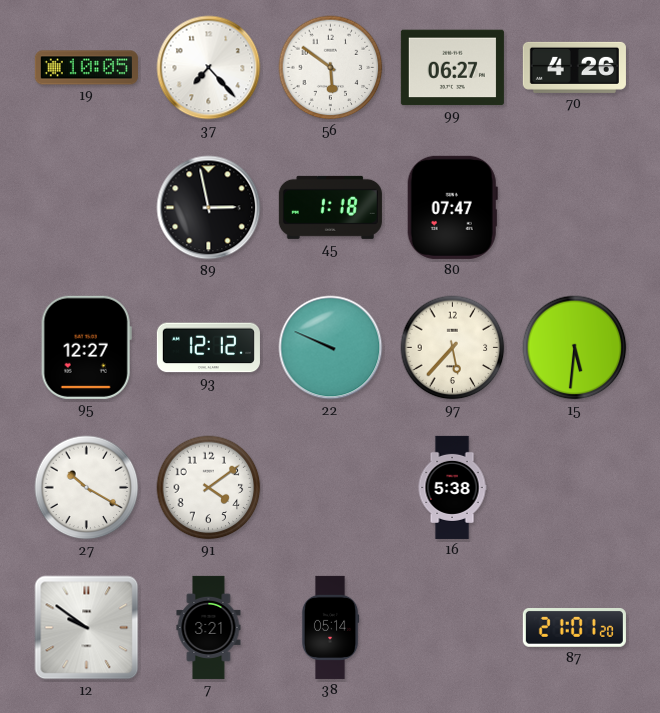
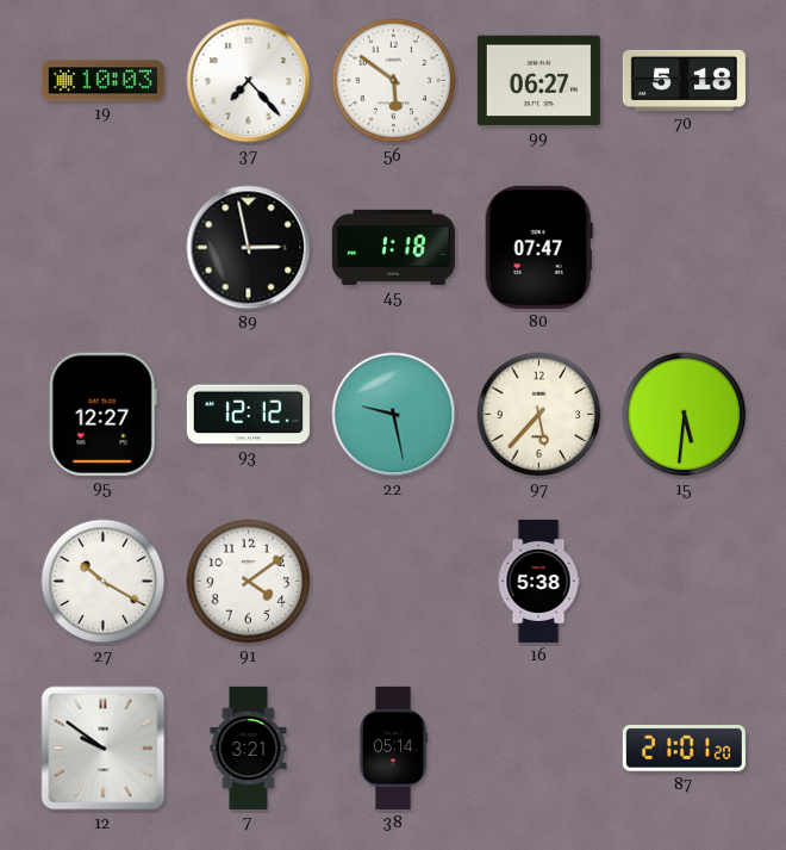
19: 10:05 -> 10:03
70: 4:26 -> 5:18
22: 9:49 -> 9:28
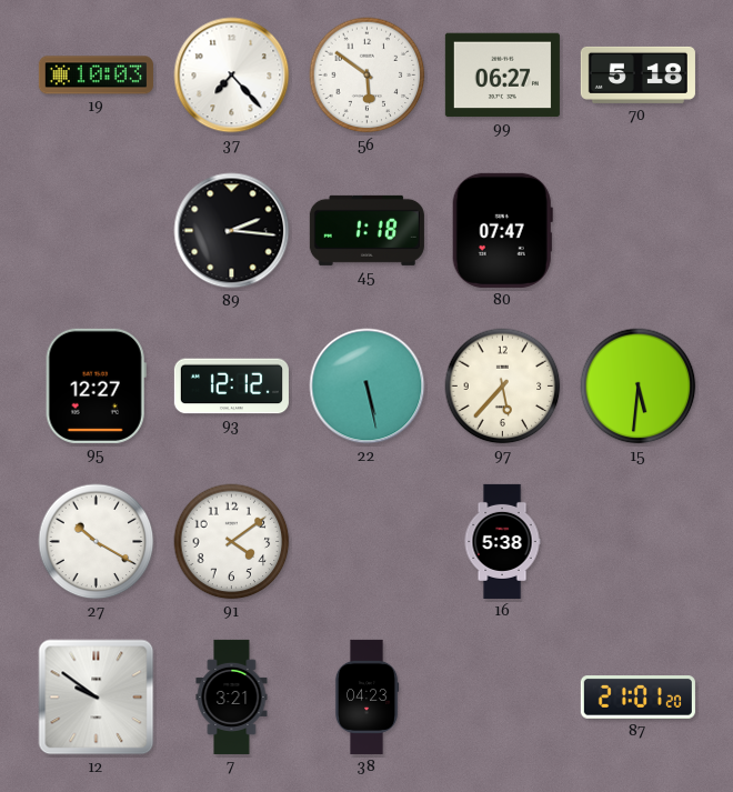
89: 2:58 -> 2:16
22: 9:28 -> 5:28
38: 05:14 -> 04:23
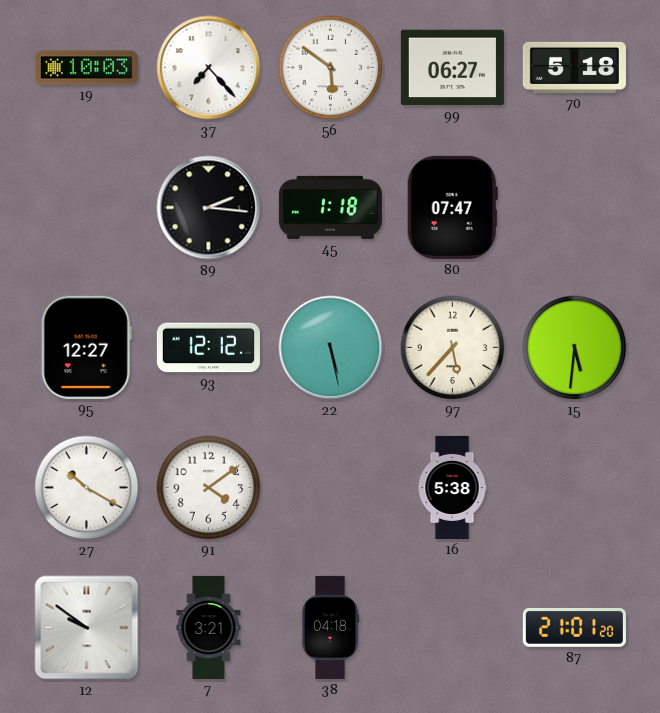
38: 04:23 -> 04:18
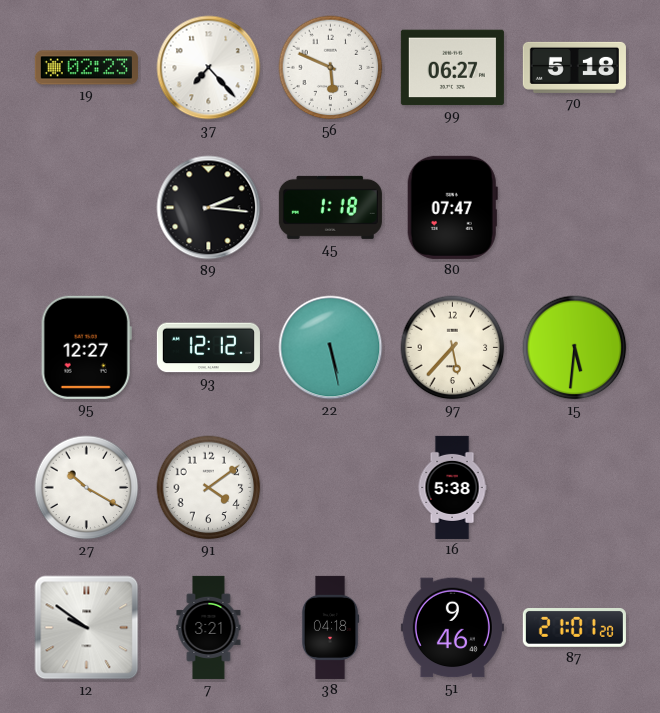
19: 10:03 -> 02:23
56: 5:51 -> 5:49
51: none -> 9:46
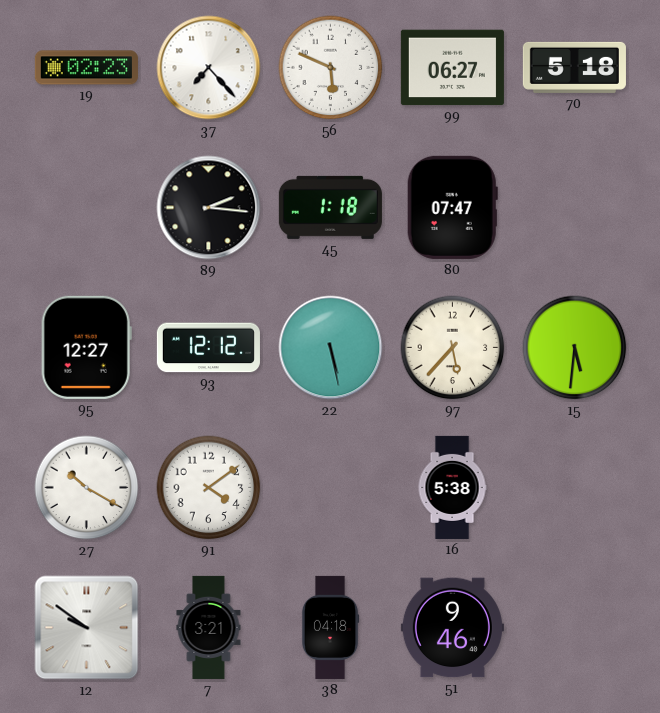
87: 21:01 -> none
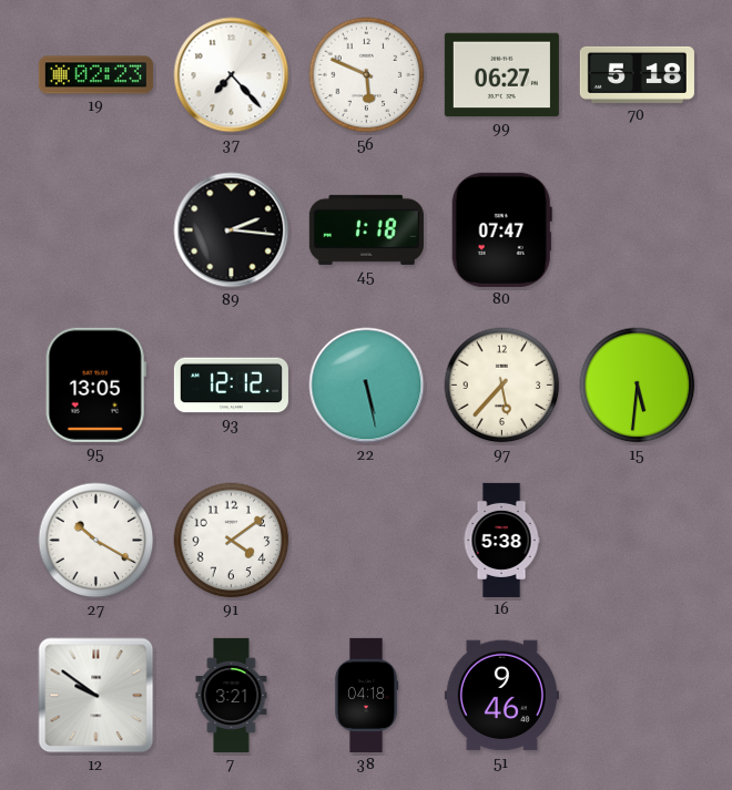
95: 12:27 -> 13:05
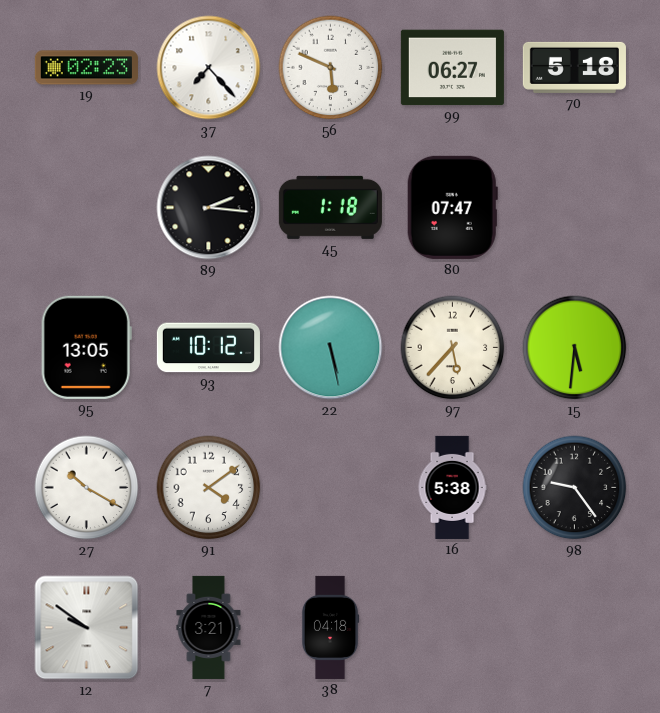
93: 12:12 -> 10:12
98: none -> 9:24
51: 9:46 -> none
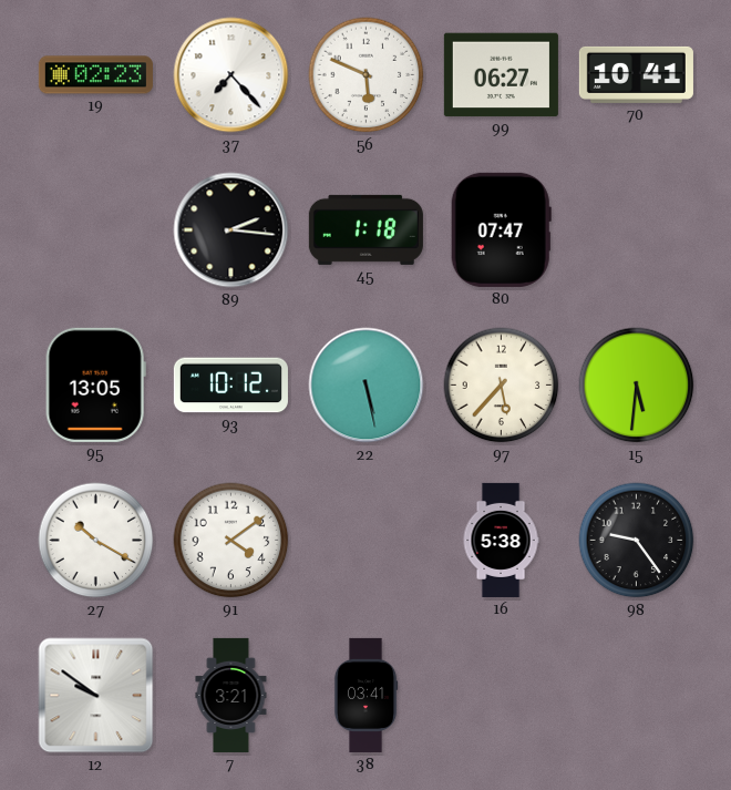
70: 5:18 -> 10:41
38: 04:18 -> 03:41
